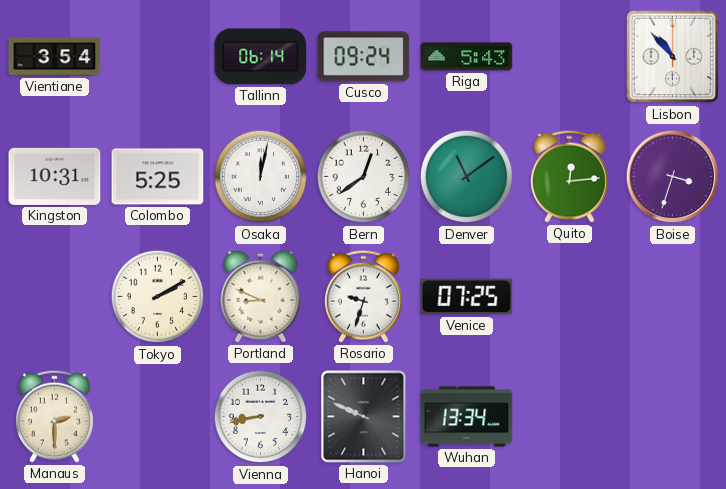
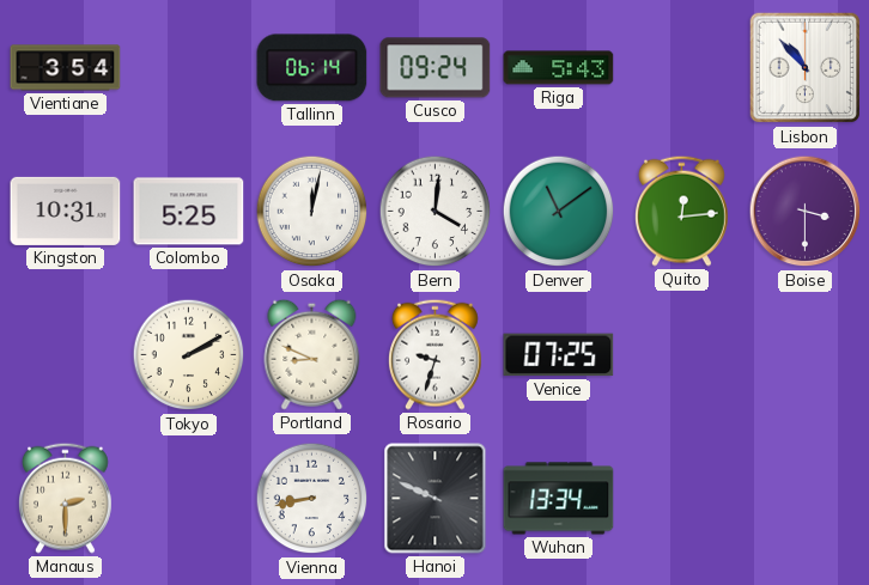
Bern: 12:39 -> 4:01
Boise: 3:33 -> 3:30
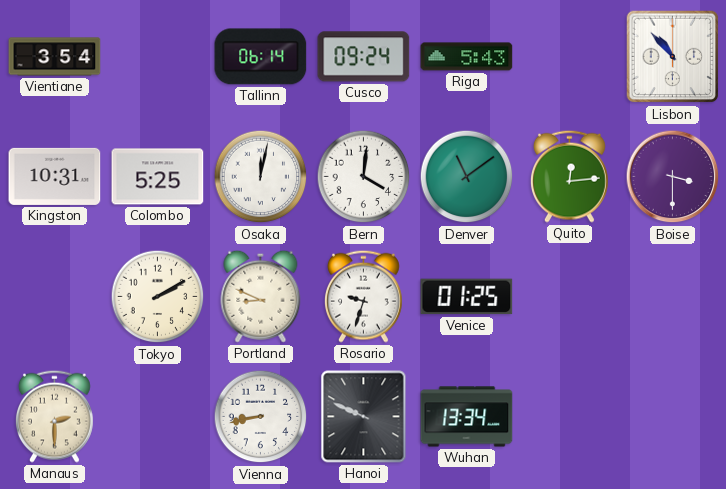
Venice: 07:25 -> 01:25
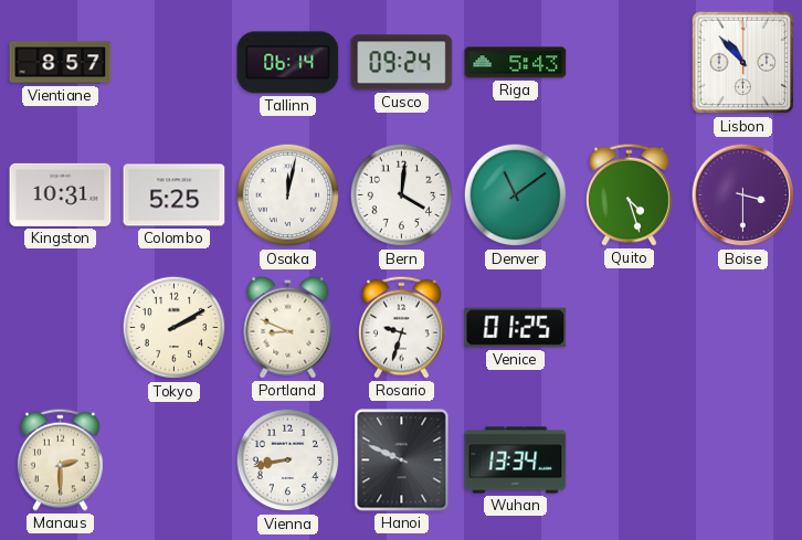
Vientiane: 3:54 -> 8:57
Quito: 12:14 -> 4:27
